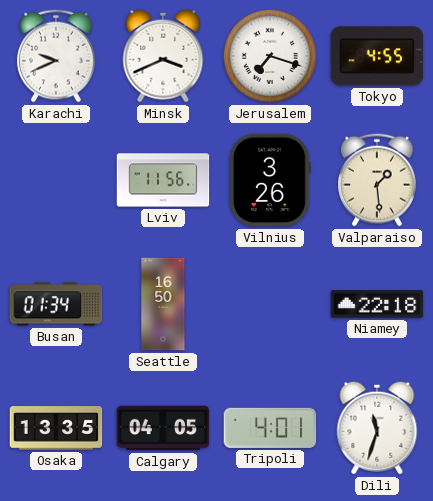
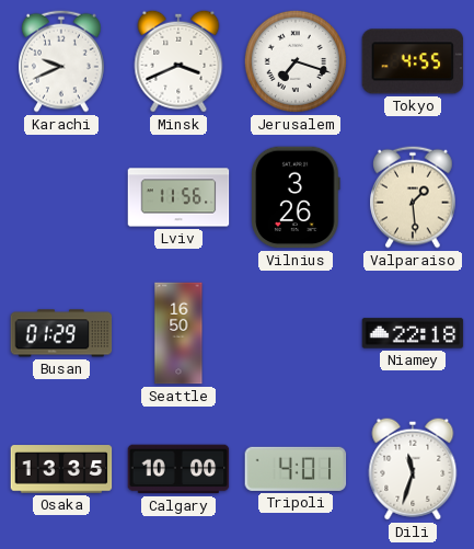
Busan: 01:34 -> 01:29
Calgary: 04:05 -> 10:00
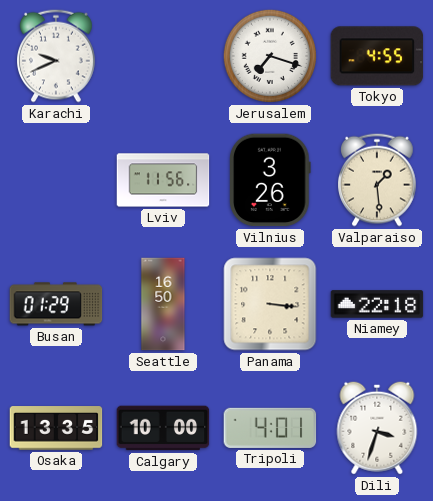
Minsk: 3:41 -> none
Panama: none -> 3:16
Dili: 11:33 -> 3:33
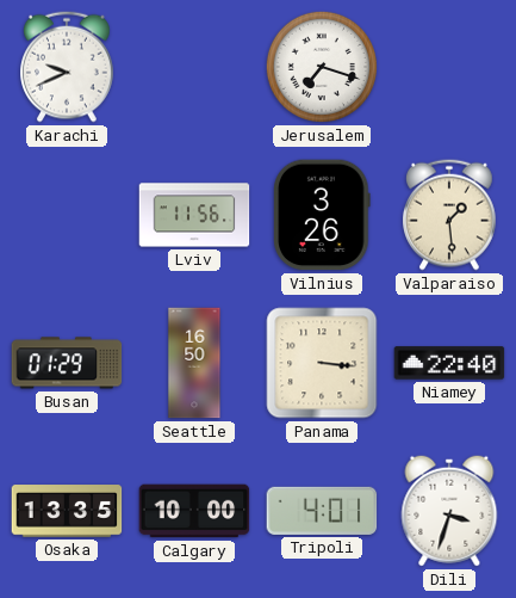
Tokyo: 4:55 -> none
Niamey: 22:18 -> 22:40
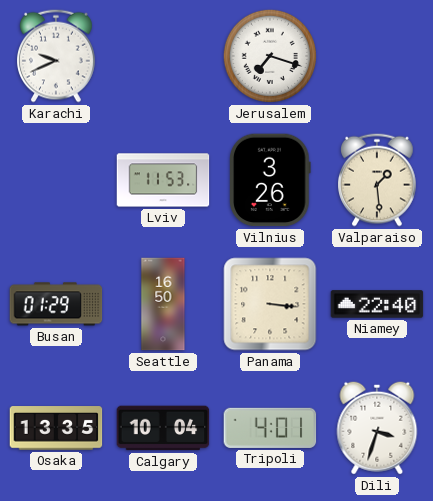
Lviv: 11:56 -> 11:53
Calgary: 10:00 -> 10:04
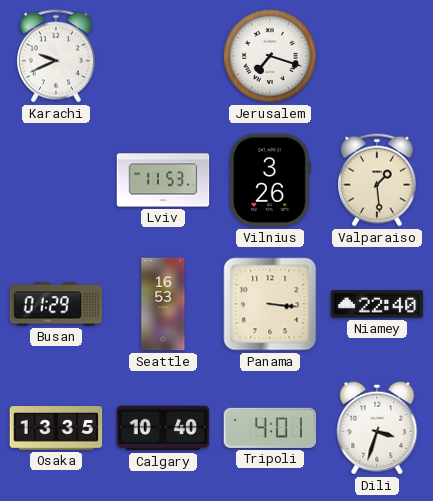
Seattle: 16:50 -> 16:53
Calgary: 10:04 -> 10:40
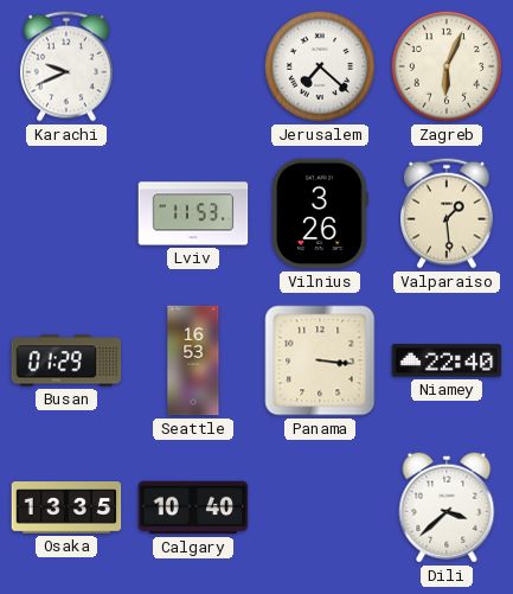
Jerusalem: 7:18 -> 7:22
Zagreb: none -> 6:04
Tripoli: 4:01 -> none
Dili: 3:33 -> 3:38
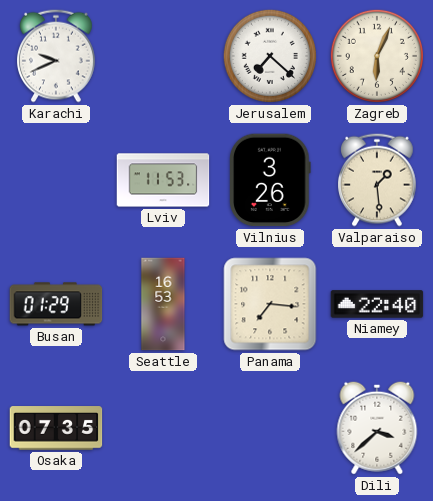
Panama: 3:16 -> 7:16
Osaka: 13:35 -> 07:35
Calgary: 10:40 -> none
